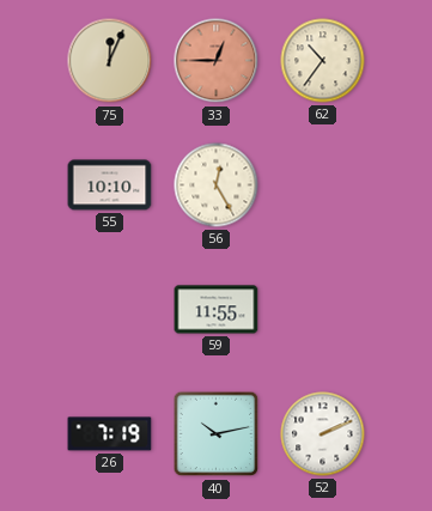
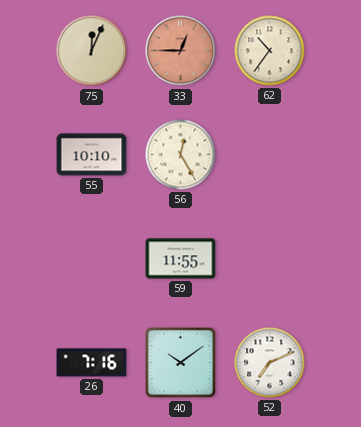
26: 7:19 -> 7:16
40: 10:13 -> 10:09
52: 2:11 -> 7:11
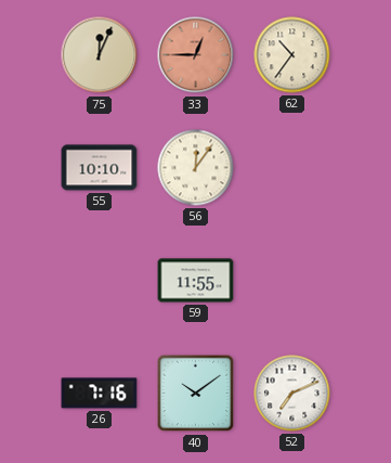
56: 12:25 -> 12:06
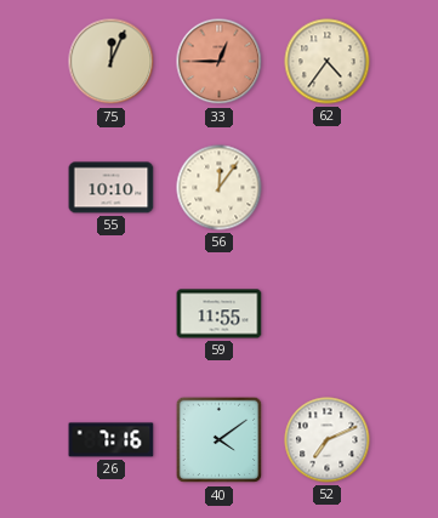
62: 10:36 -> 4:36
40: 10:09 -> 4:09
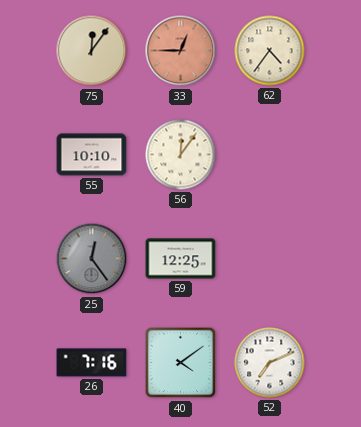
75: 12:04 -> 12:06
25: none -> 12:24
59: 11:55 -> 12:25
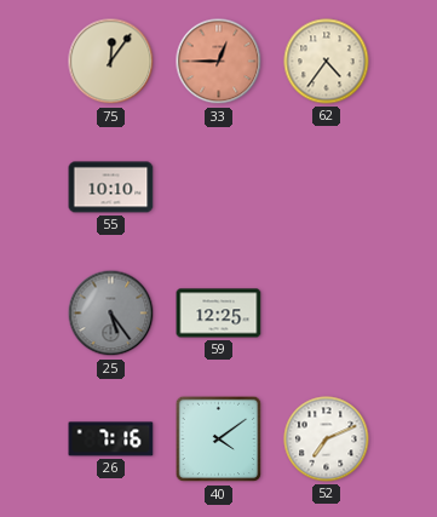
56: 12:06 -> none
25: 12:24 -> 5:24
